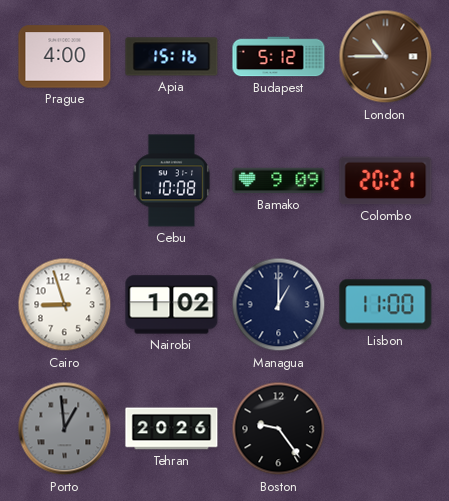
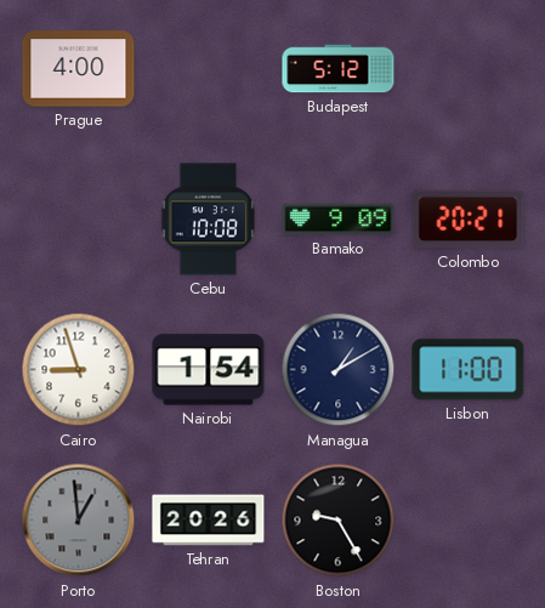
Apia: 15:16 -> none
London: 10:45 -> none
Nairobi: 1:02 -> 1:54
Managua: 1:00 -> 1:10
Boston: 9:24 -> 9:25
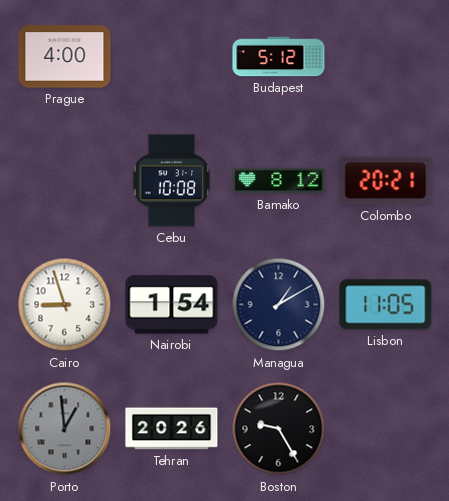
Bamako: 9:09 -> 8:12
Lisbon: 11:00 -> 11:05
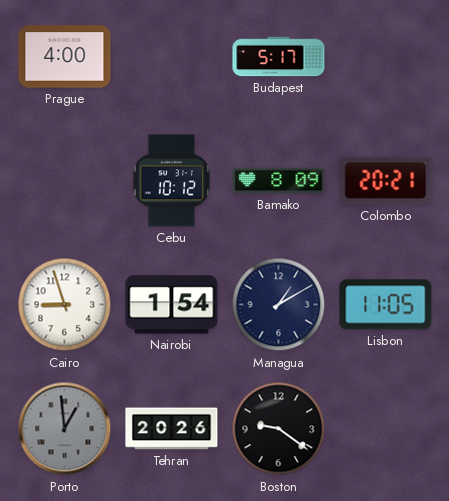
Budapest: 5:12 -> 5:17
Cebu: 10:08 -> 10:12
Bamako: 8:12 -> 8:09
Boston: 9:25 -> 9:21
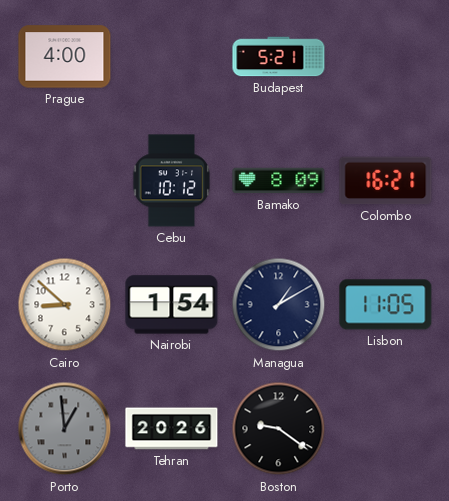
Budapest: 5:17 -> 5:21
Colombo: 20:21 -> 16:21
Cairo: 8:57 -> 8:52
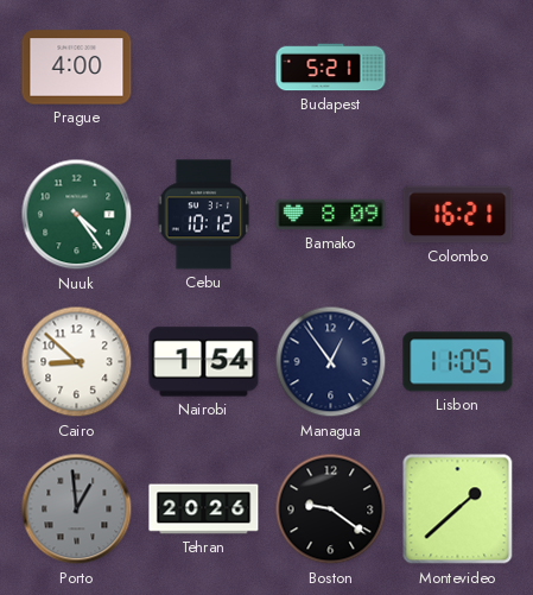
Nuuk: none -> 4:24
Managua: 1:10 -> 12:54
Montevideo: none -> 1:38
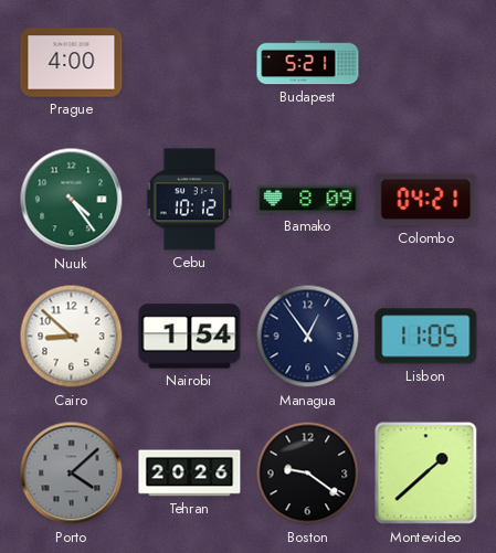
Colombo: 16:21 -> 04:21
Porto: 12:59 -> 4:08
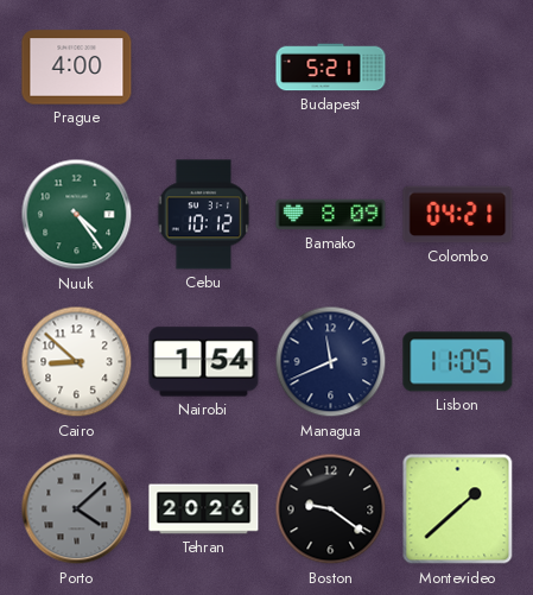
Managua: 12:54 -> 11:41
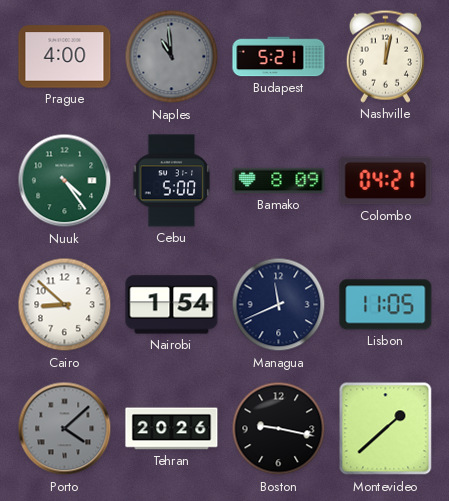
Naples: none -> 10:59
Nashville: none -> 12:02
Cebu: 10:12 -> 5:00
Boston: 9:21 -> 9:17
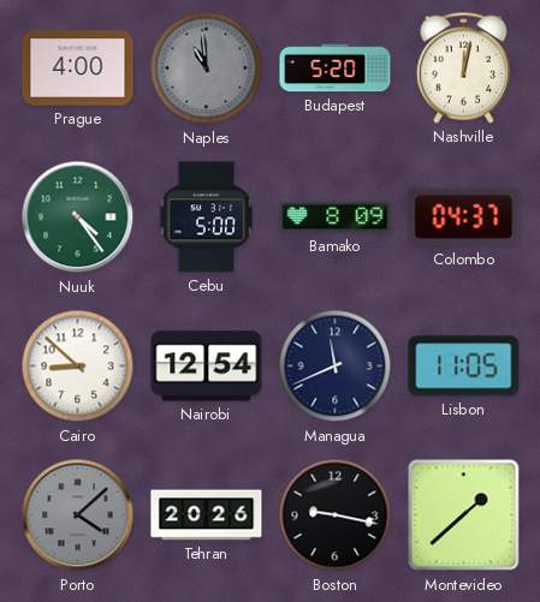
Budapest: 5:21 -> 5:20
Colombo: 04:21 -> 04:37
Nairobi: 1:54 -> 12:54
